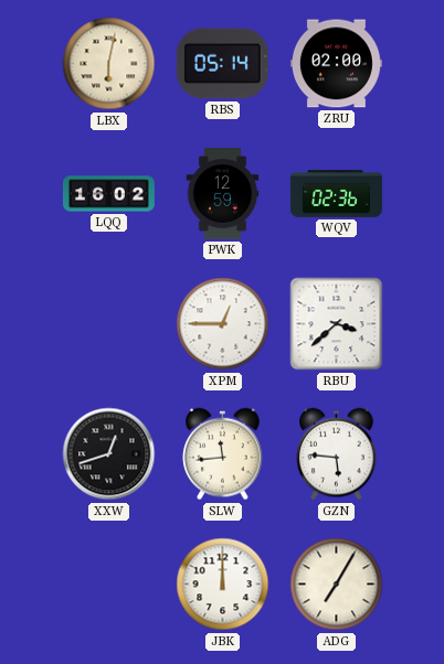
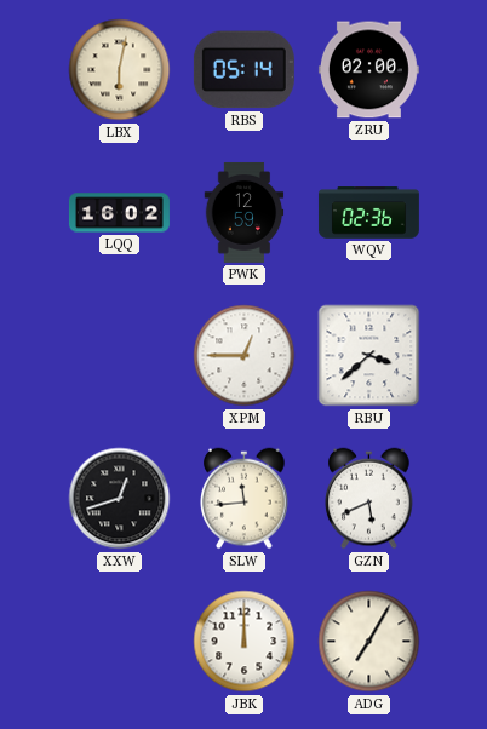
GZN: 5:46 -> 5:41
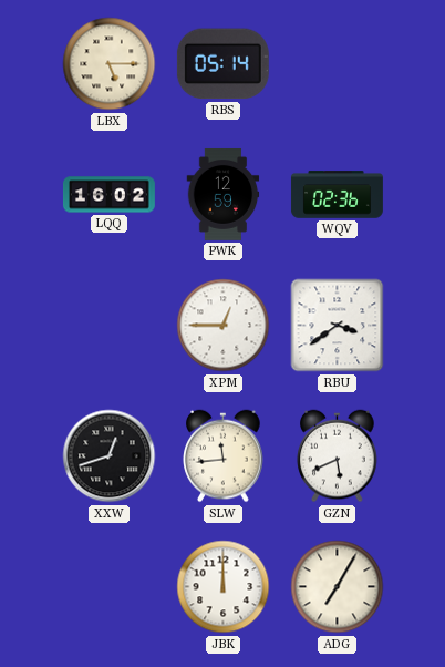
LBX: 6:02 -> 5:15
ZRU: 02:00 -> none
RBU: 3:38 -> 3:39
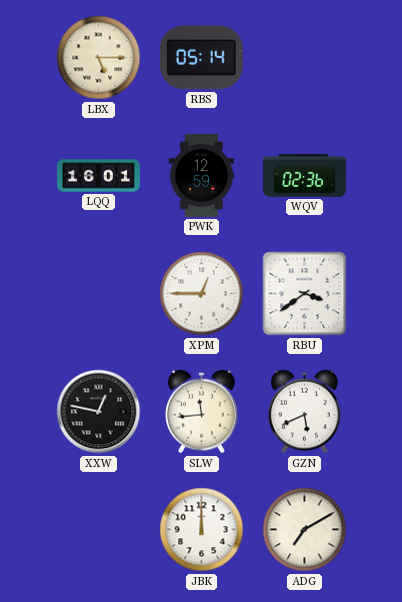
LQQ: 16:02 -> 16:01
XXW: 12:42 -> 12:47
ADG: 7:05 -> 7:10
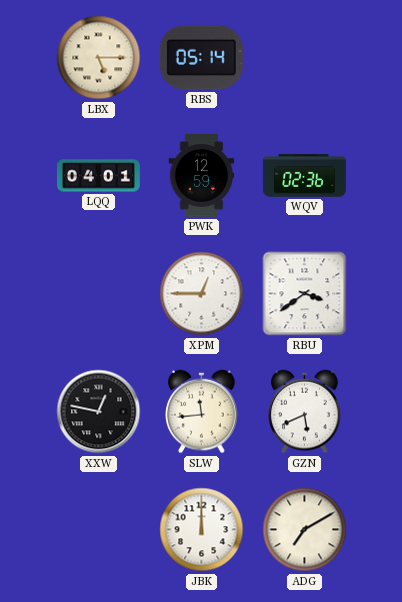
LQQ: 16:01 -> 04:01
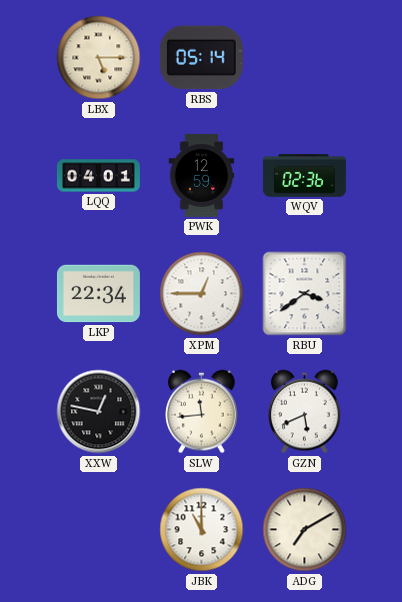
LKP: none -> 22:34
JBK: 12:00 -> 11:00
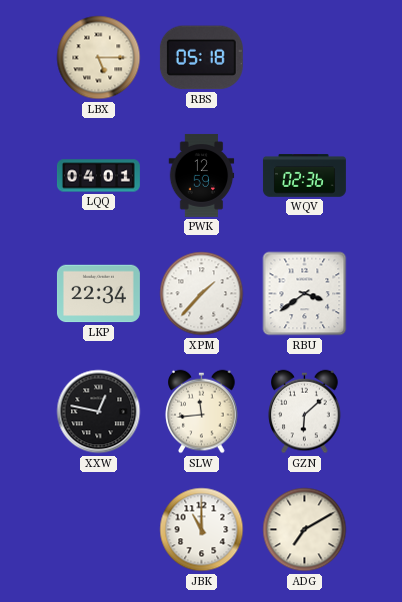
RBS: 05:14 -> 05:18
XPM: 12:45 -> 1:37
GZN: 5:41 -> 6:08
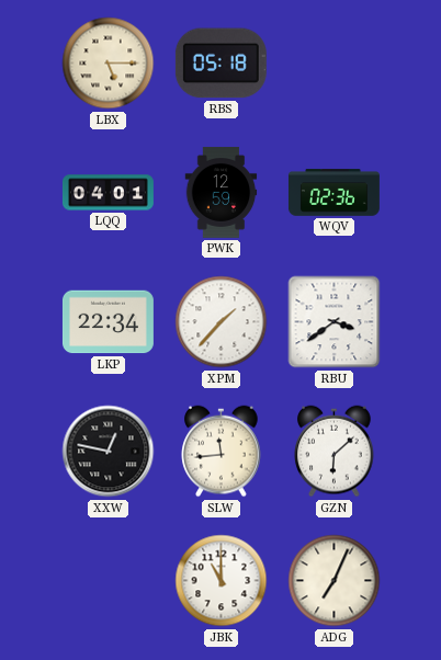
ADG: 7:10 -> 7:04
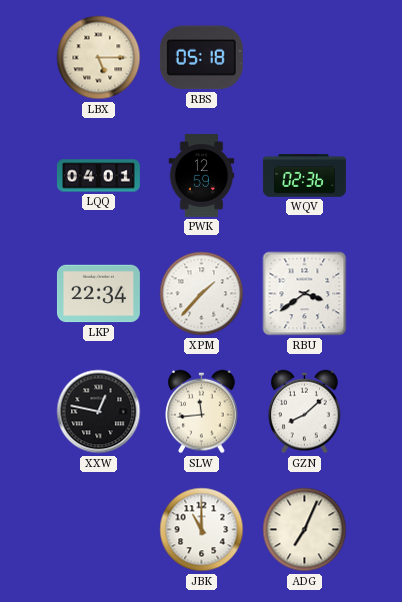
GZN: 6:08 -> 8:08
